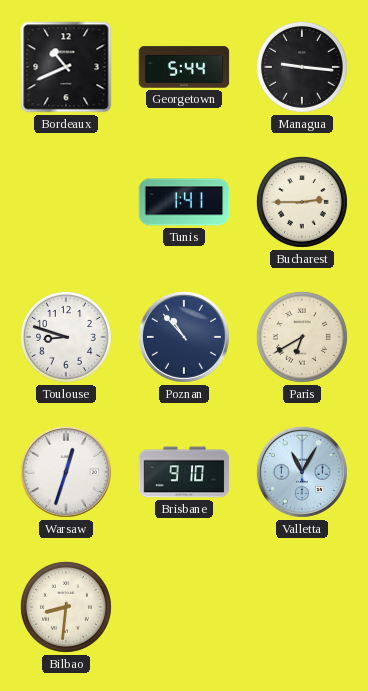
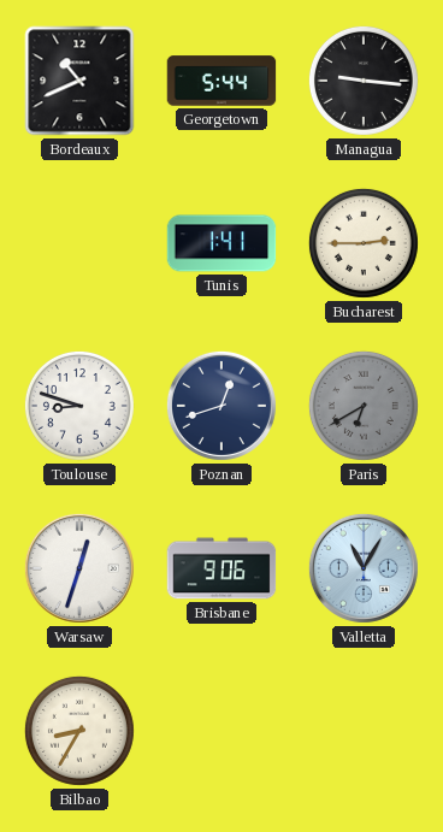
Poznan: 10:53 -> 12:42
Paris dial: cream -> grey
Brisbane: 9:10 -> 9:06
Bilbao: 8:31 -> 8:35
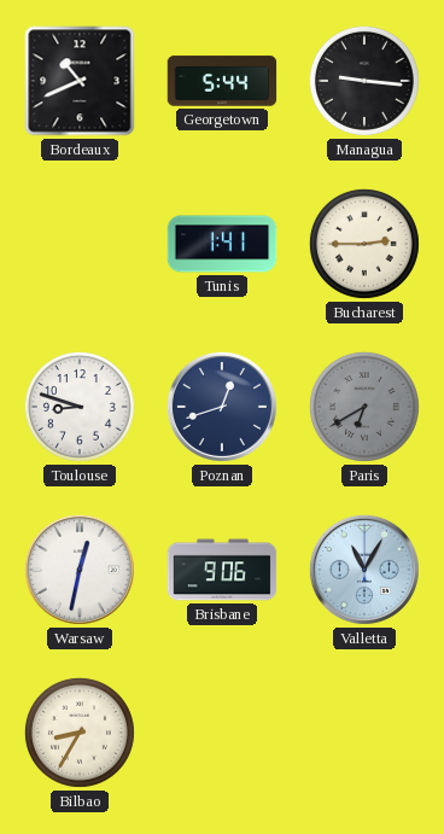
Warsaw: 12:33 -> 12:32
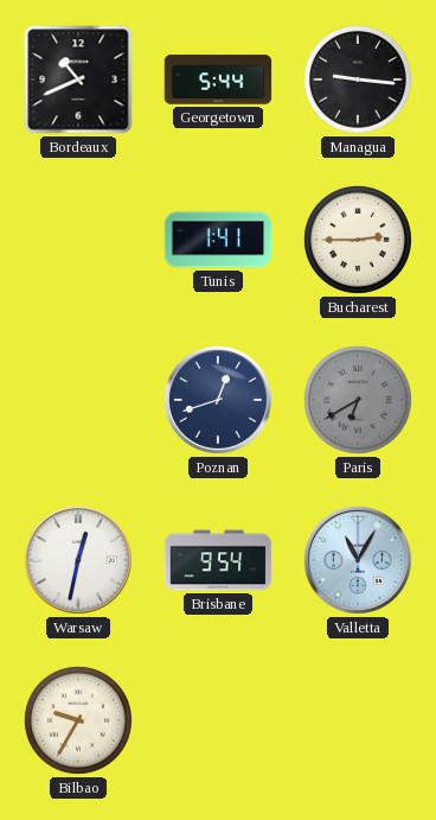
Toulouse: 8:48 -> none
Brisbane: 9:06 -> 9:54
Bilbao: 8:35 -> 9:35
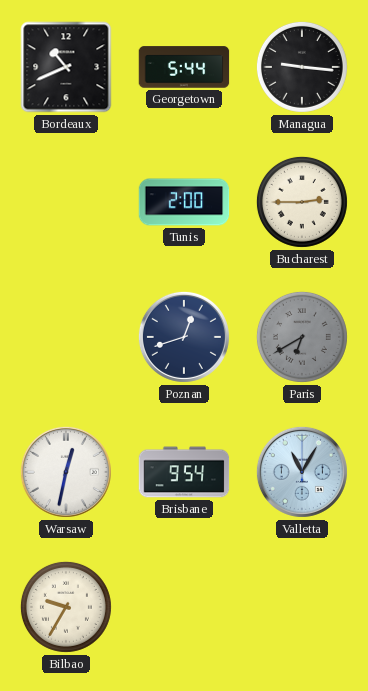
Tunis: 1:41 -> 2:00
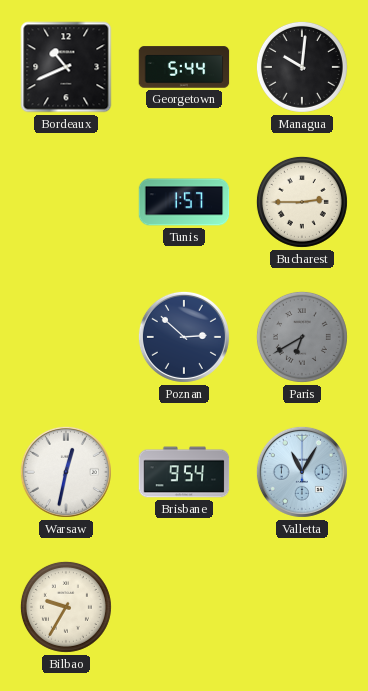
Managua: 9:16 -> 10:01
Tunis: 2:00 -> 1:57
Poznan: 12:42 -> 2:52
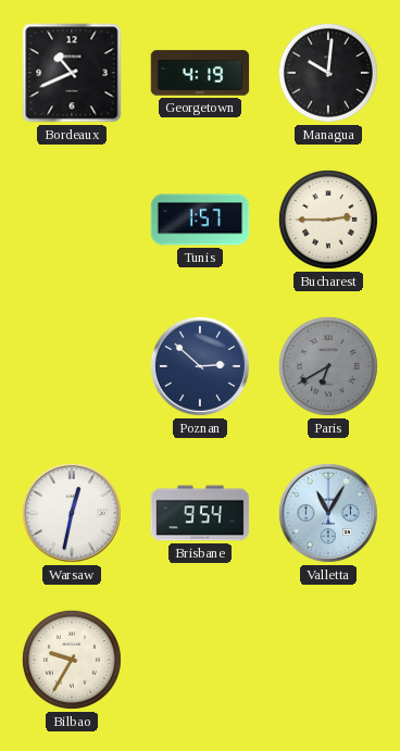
Georgetown: 5:44 -> 4:19
